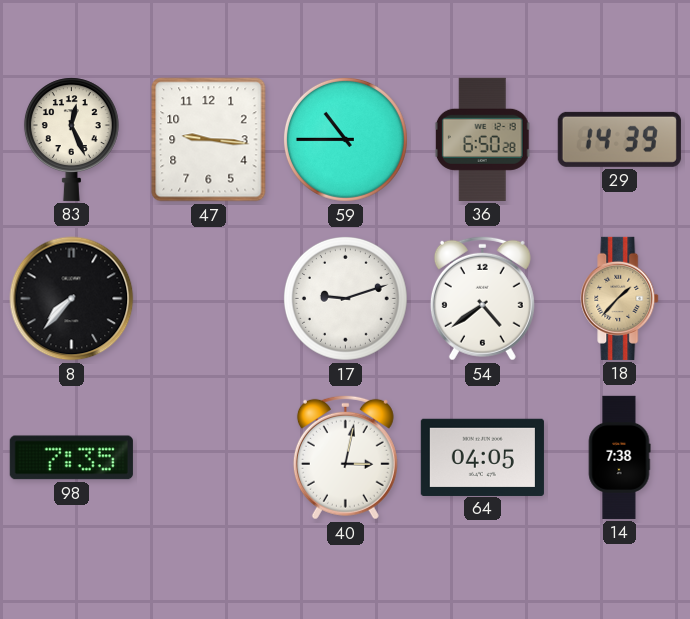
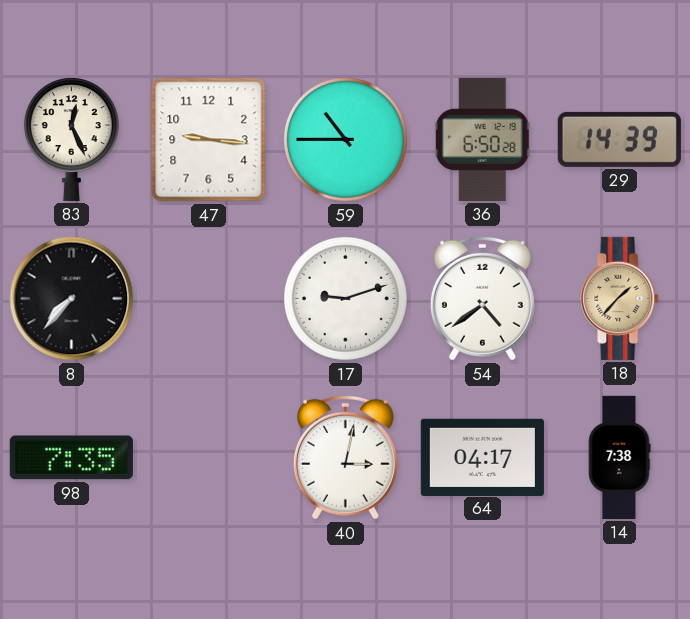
64: 04:05 -> 04:17
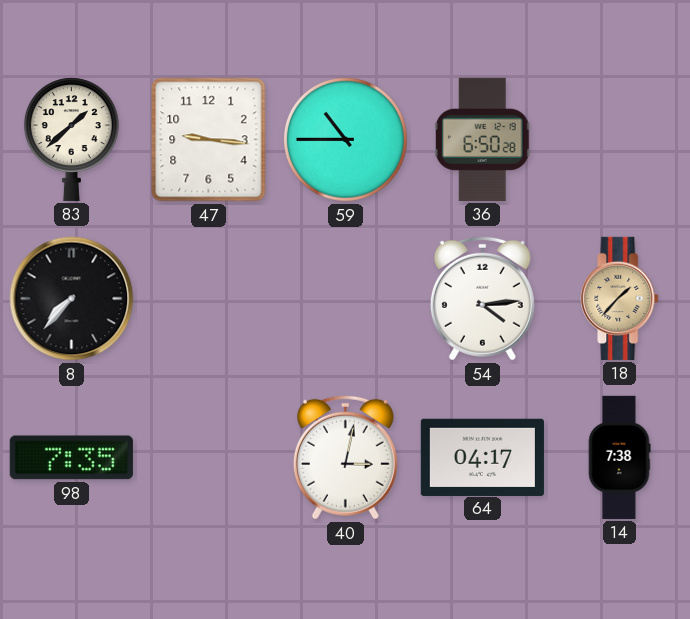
83: 12:26 -> 1:38
29: 14:39 -> none
17: 9:12 -> none
54: 4:39 -> 4:14
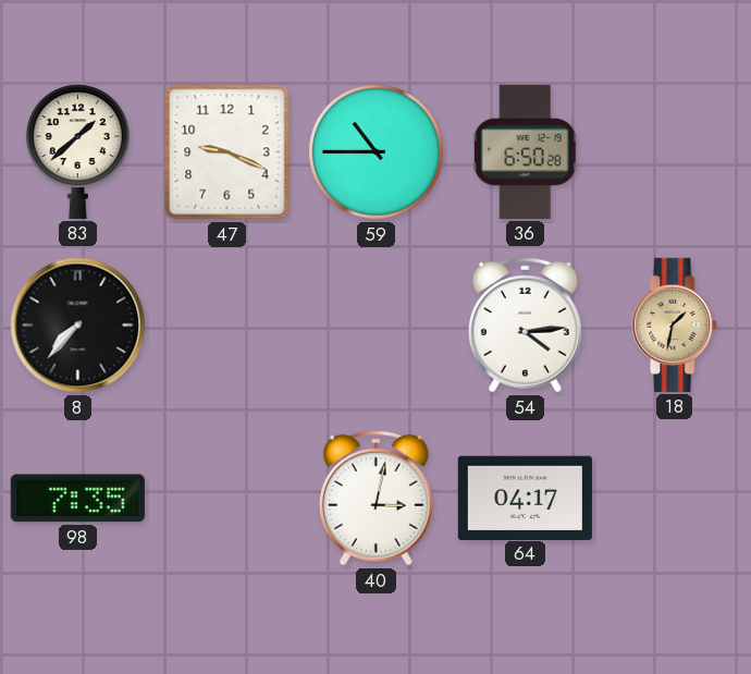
47: 9:16 -> 9:19
18: 1:37 -> 1:32
14: 7:38 -> none
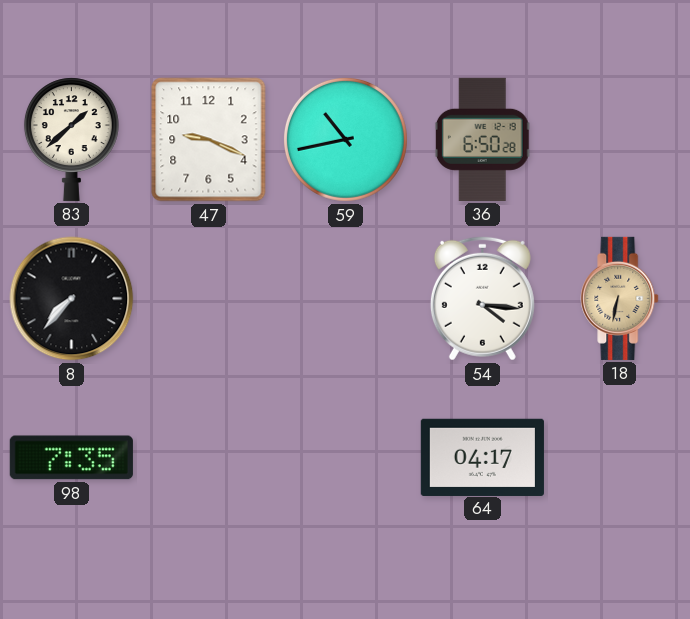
59: 10:45 -> 10:43
54: 4:14 -> 4:16
18: 1:32 -> 6:32
40: 3:02 -> none
